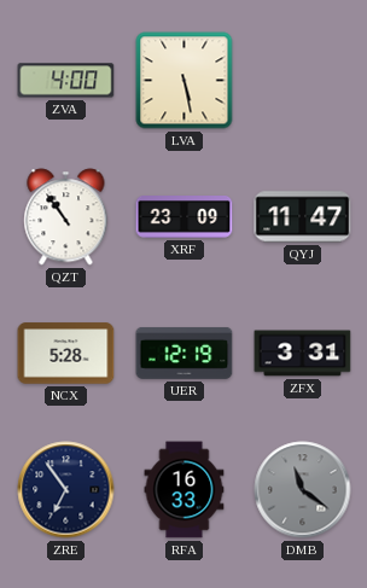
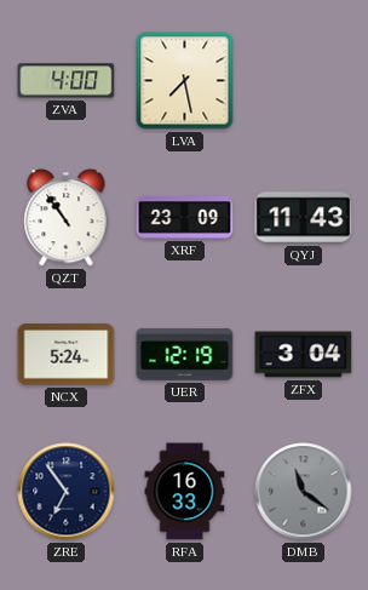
LVA: 5:28 -> 7:28
QYJ: 11:47 -> 11:43
NCX: 5:28 -> 5:24
ZFX: 3:31 -> 3:04
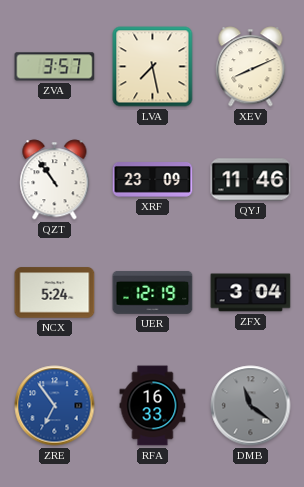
ZVA: 4:00 -> 3:57
XEV: none -> 8:11
QYJ: 11:43 -> 11:46
ZRE dial: navy -> blue
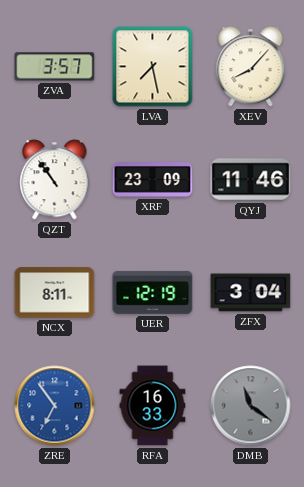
XEV: 8:11 -> 8:07
NCX: 5:24 -> 8:11
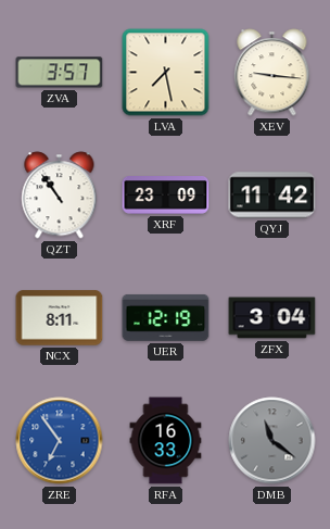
XEV: 8:07 -> 9:16
QYJ: 11:46 -> 11:42
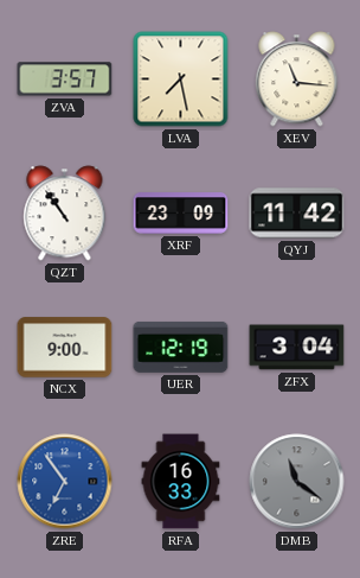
XEV: 9:16 -> 11:16
NCX: 8:11 -> 9:00
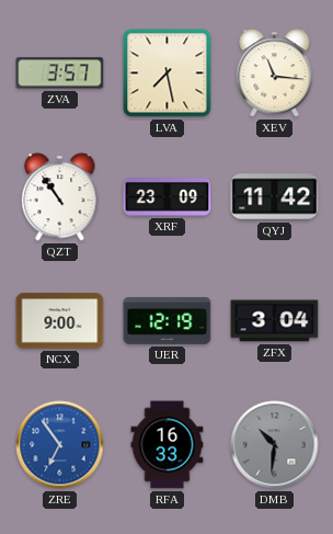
DMB: 11:21 -> 10:31
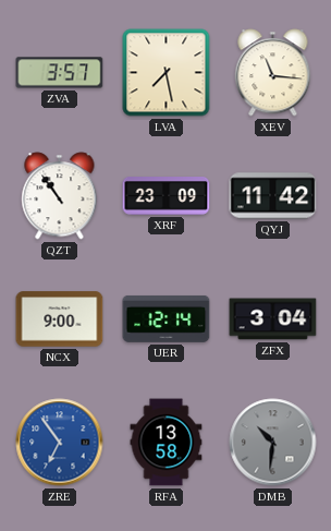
UER: 12:19 -> 12:14
RFA: 16:33 -> 13:58
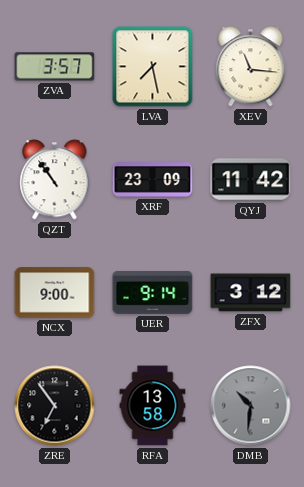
UER: 12:14 -> 9:14
ZFX: 3:04 -> 3:12
ZRE dial: blue -> black
